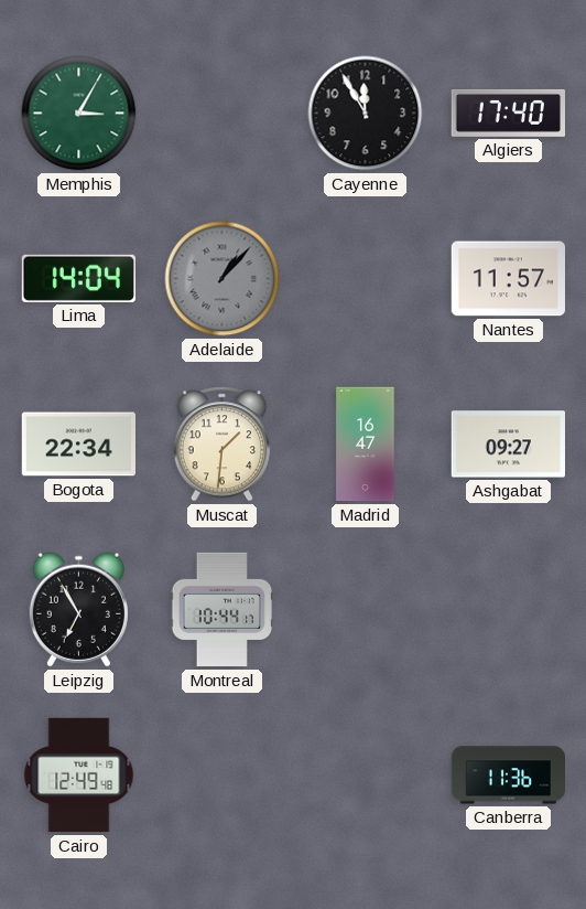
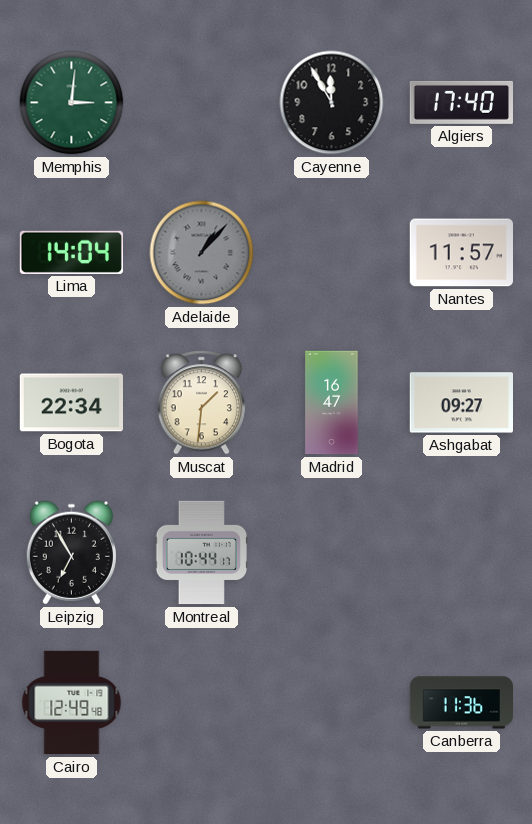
Memphis: 3:05 -> 3:01
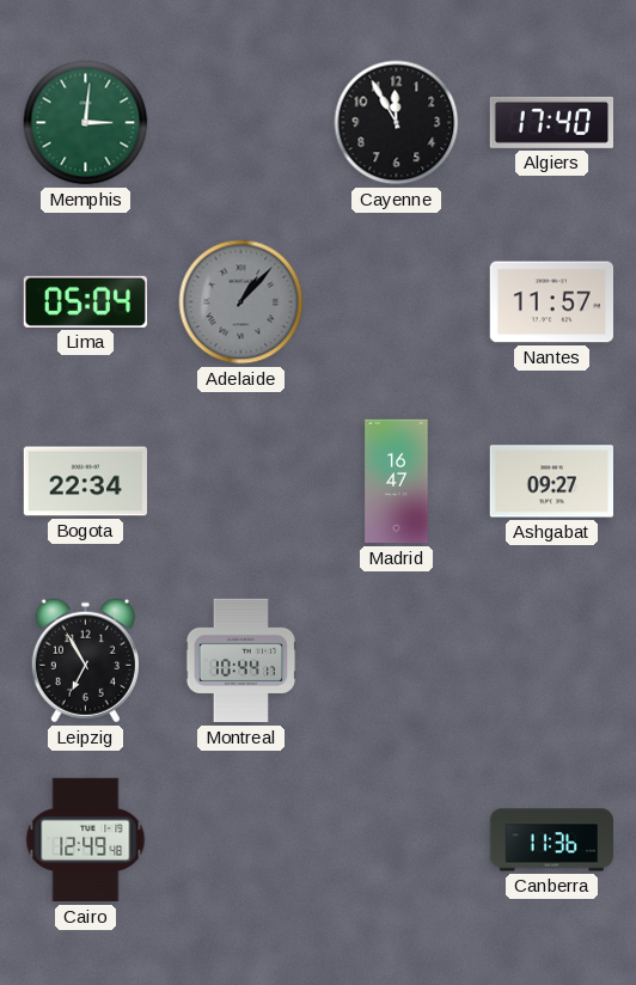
Lima: 14:04 -> 05:04
Muscat: 1:31 -> none
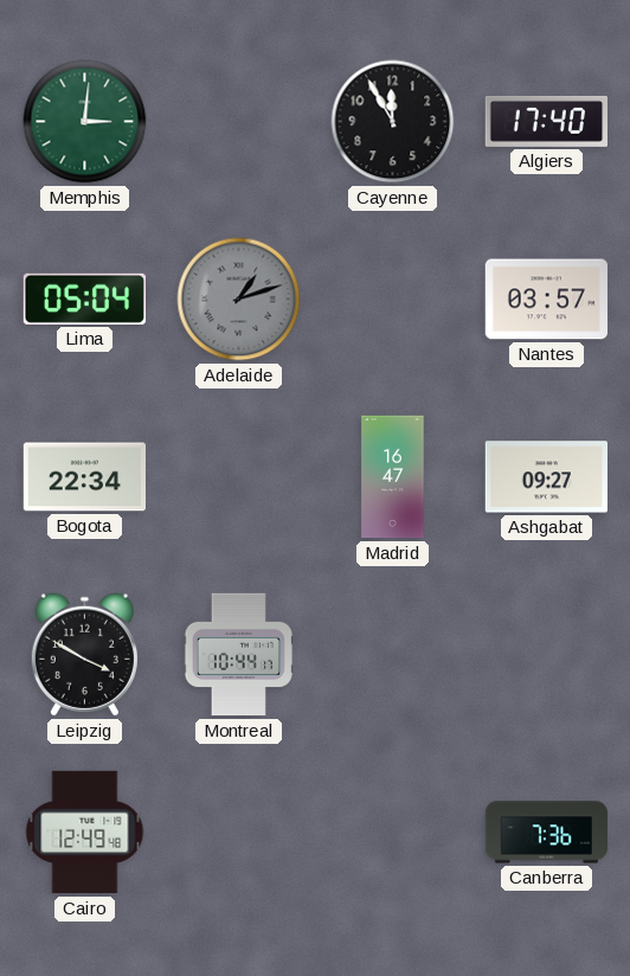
Adelaide: 1:07 -> 1:12
Nantes: 11:57 -> 03:57
Leipzig: 6:55 -> 3:50
Canberra: 11:36 -> 7:36
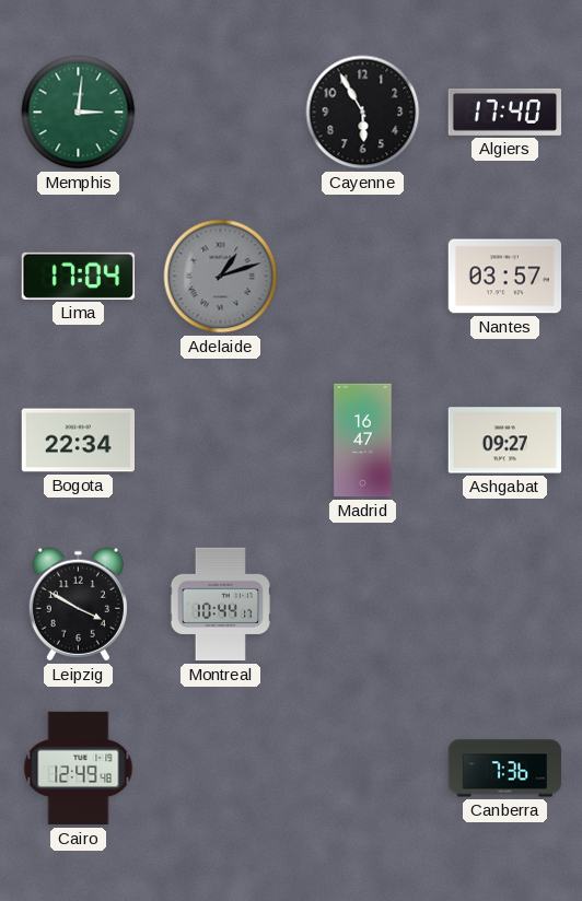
Cayenne: 11:55 -> 5:55
Lima: 05:04 -> 17:04
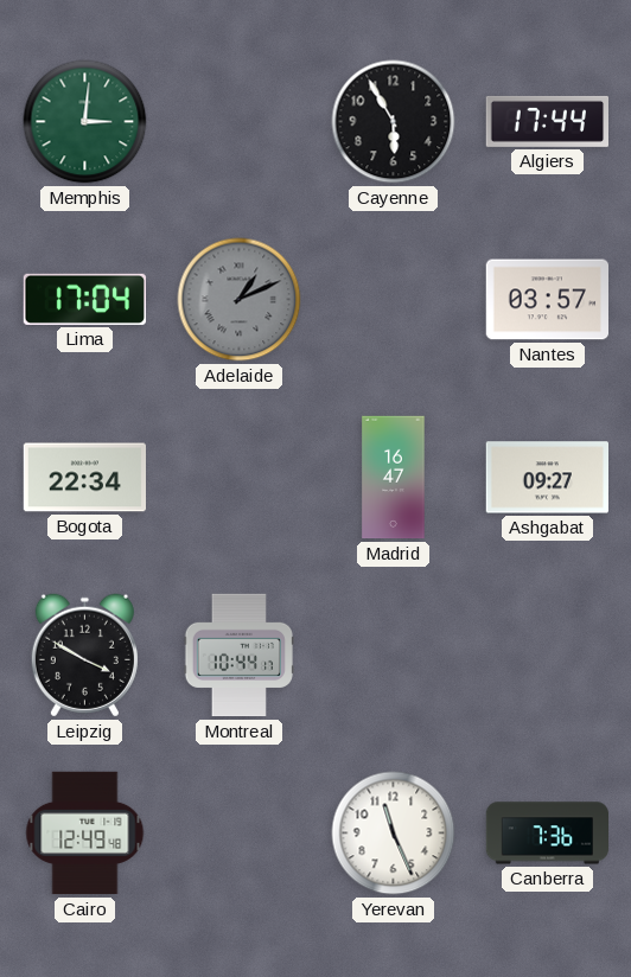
Algiers: 17:40 -> 17:44
Adelaide: 1:12 -> 1:11
Yerevan: none -> 11:26
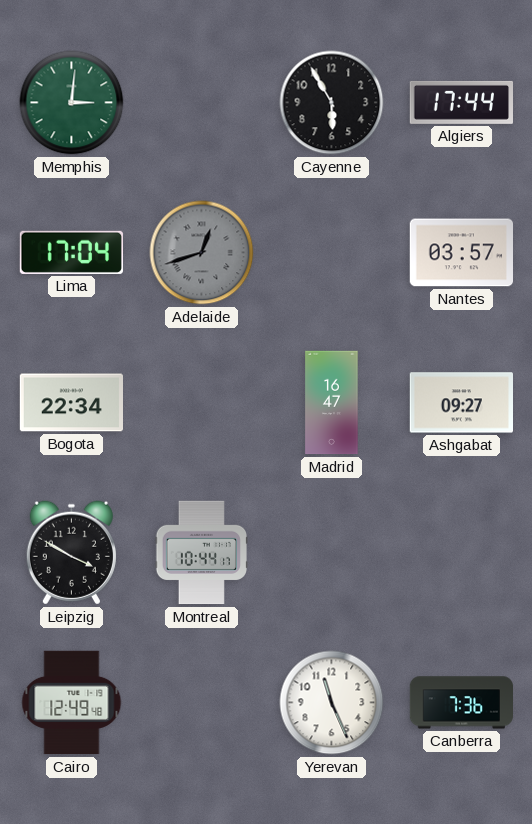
Adelaide: 1:11 -> 12:42
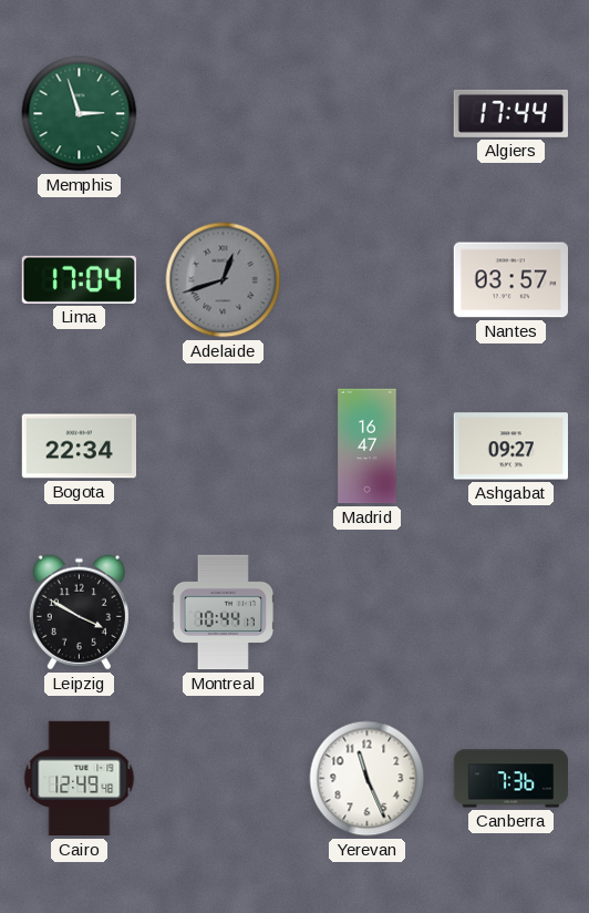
Memphis: 3:01 -> 2:57
Cayenne: 5:55 -> none
